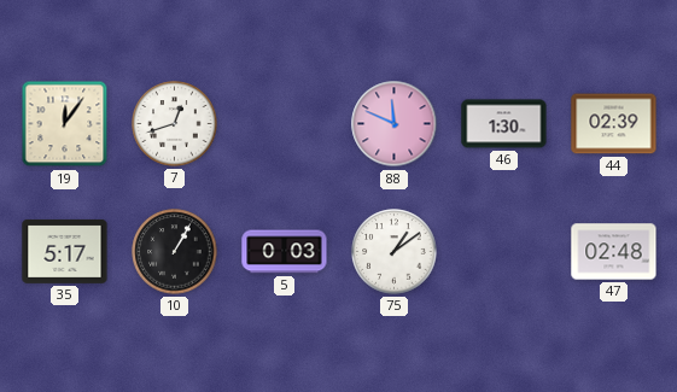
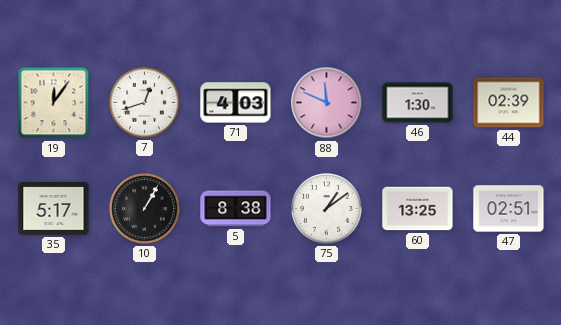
71: none -> 4:03
5: 0:03 -> 8:38
60: none -> 13:25
47: 02:48 -> 02:51
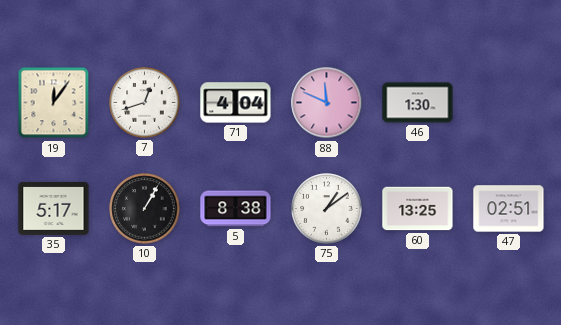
71: 4:03 -> 4:04
44: 02:39 -> none
